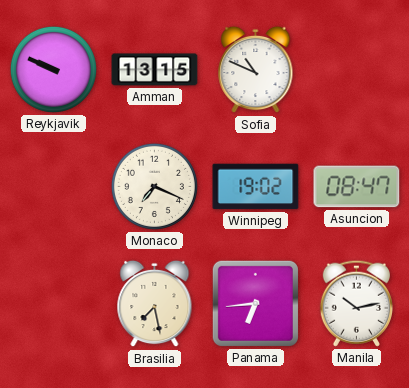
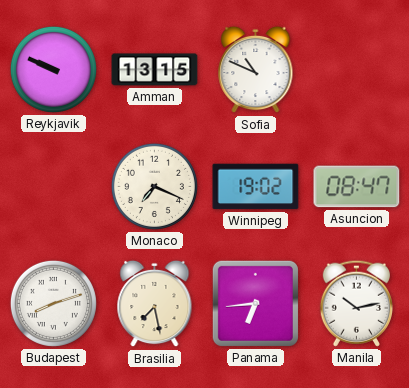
Budapest: none -> 8:12
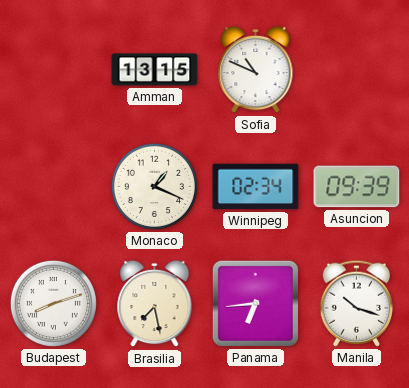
Reykjavik: 9:49 -> none
Monaco: 7:19 -> 1:19
Winnipeg: 19:02 -> 02:34
Asuncion: 08:47 -> 09:39
Manila: 10:13 -> 10:18
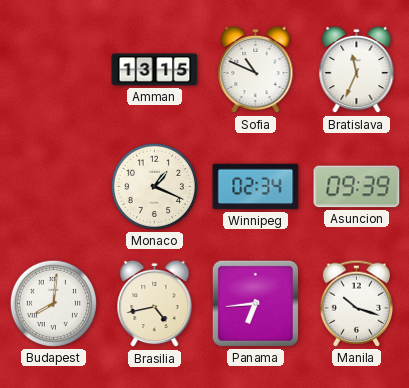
Bratislava: none -> 11:34
Budapest: 8:12 -> 8:01
Brasilia: 7:28 -> 4:43
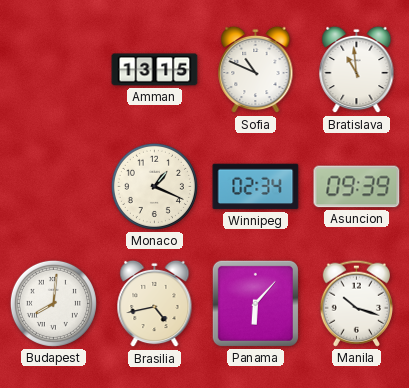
Bratislava: 11:34 -> 10:59
Panama: 6:44 -> 6:07
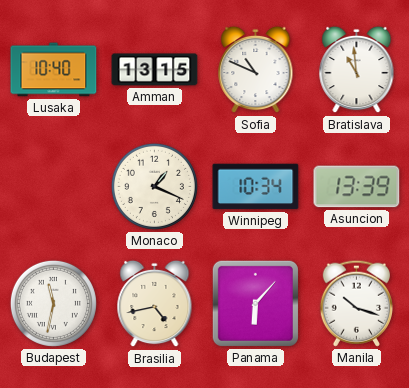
Lusaka: none -> 10:40
Winnipeg: 02:34 -> 10:34
Asuncion: 09:39 -> 13:39
Budapest: 8:01 -> 11:32
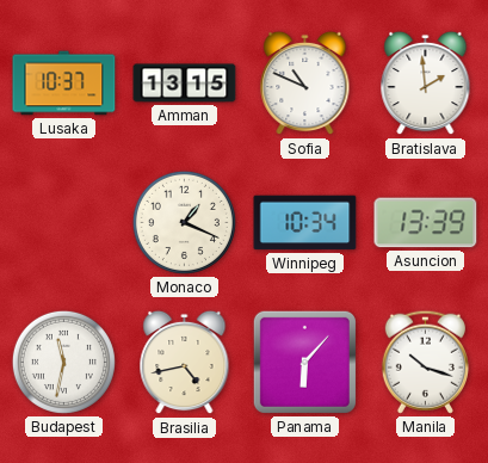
Lusaka: 10:40 -> 10:37
Bratislava: 10:59 -> 1:59
